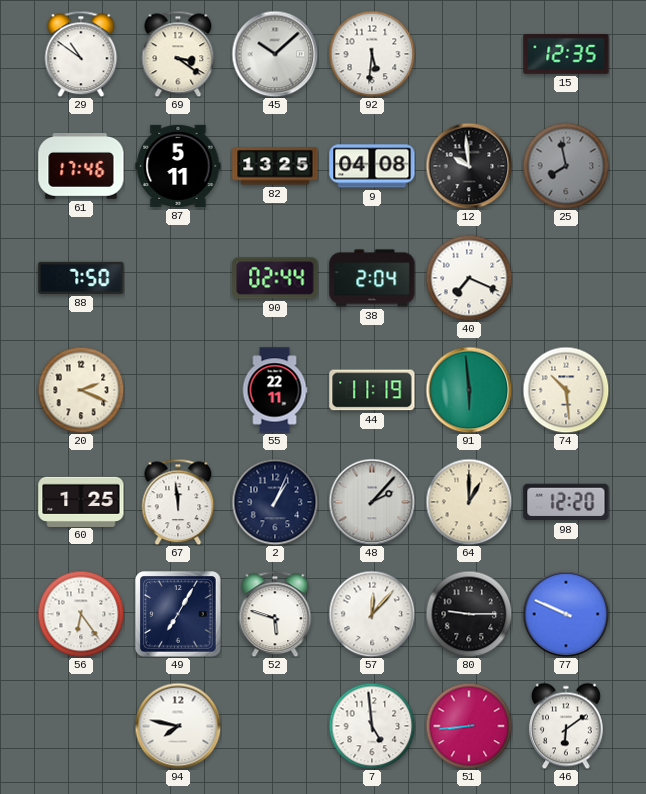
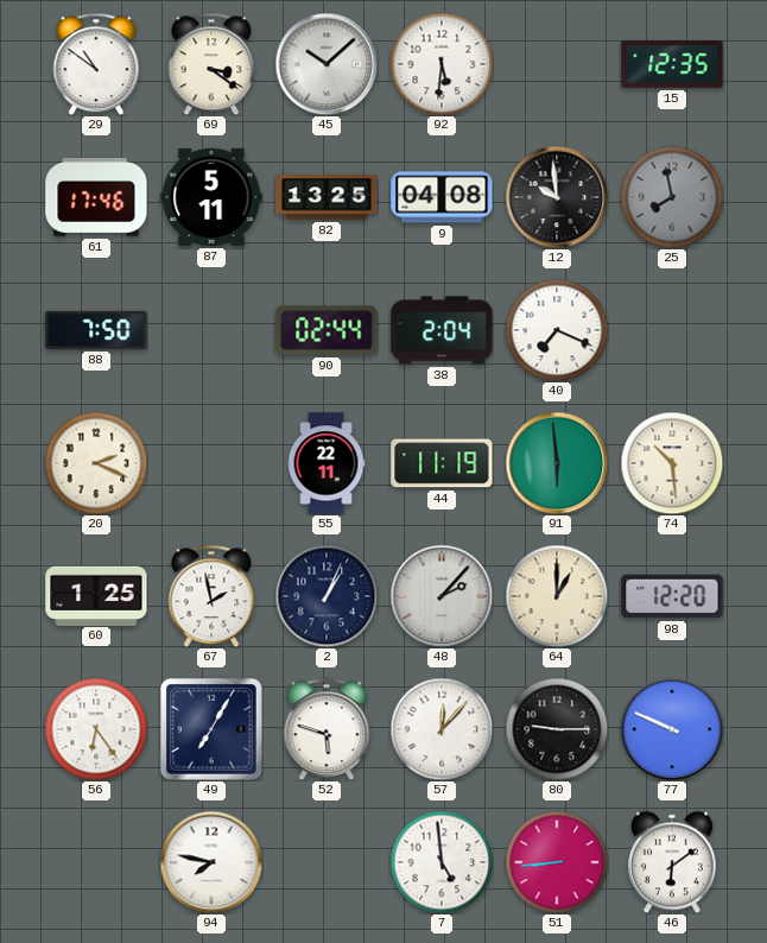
67: 11:59 -> 1:58
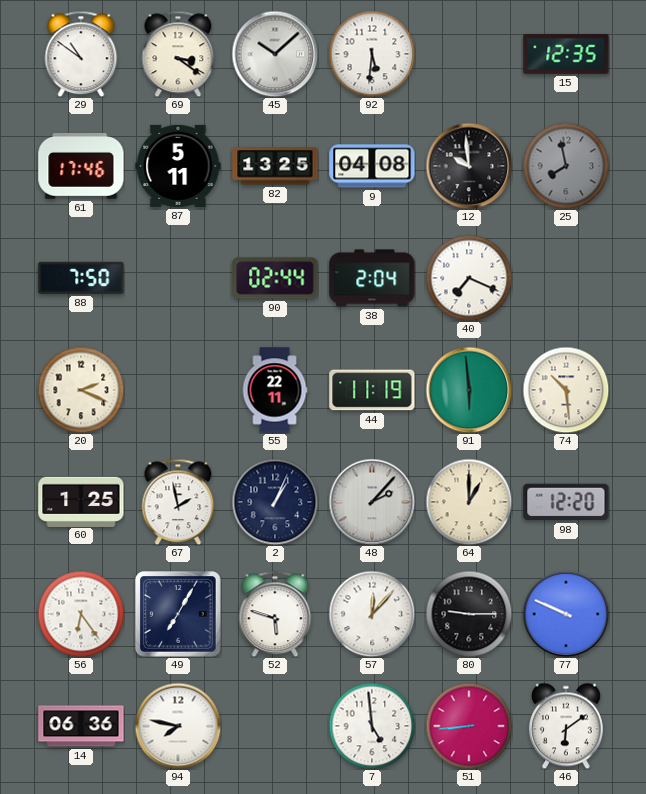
14: none -> 06:36
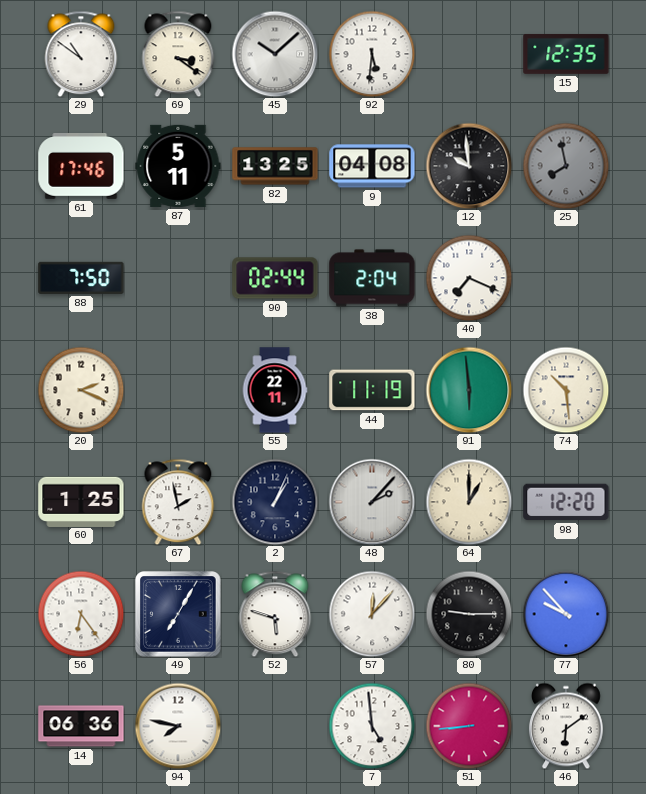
77: 9:49 -> 9:53
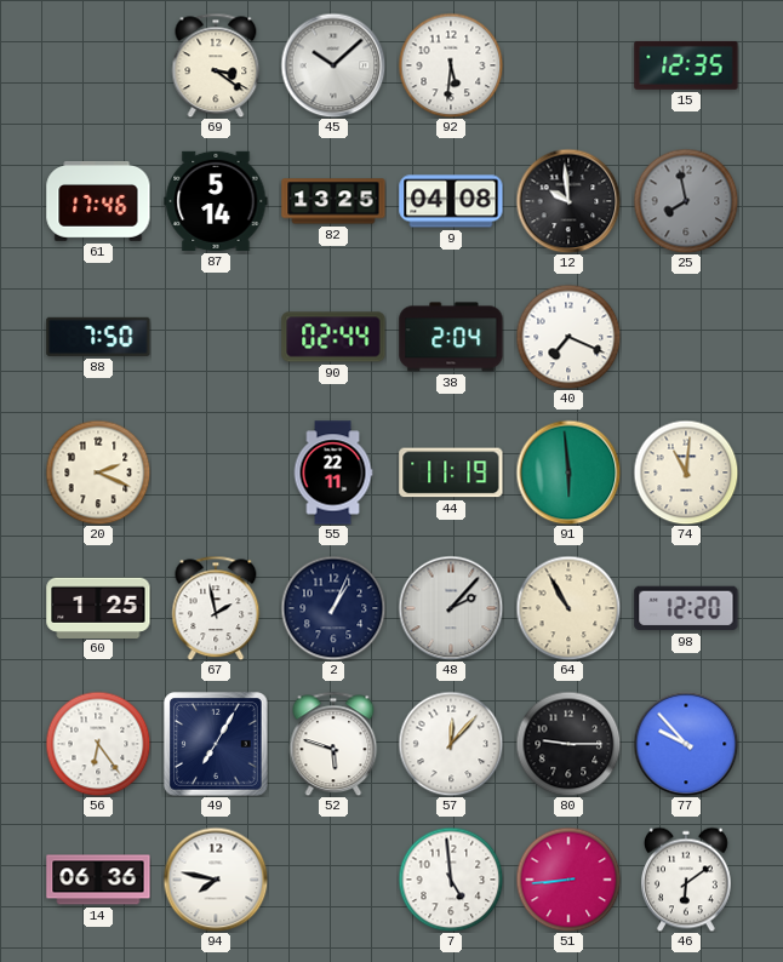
29: 10:51 -> none
87: 5:11 -> 5:14
74: 10:29 -> 11:01
64: 1:00 -> 10:55
